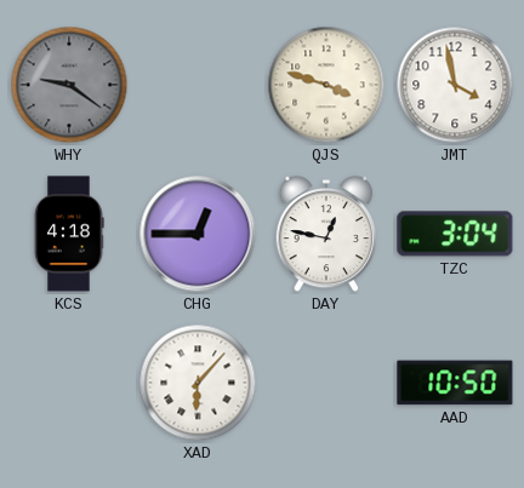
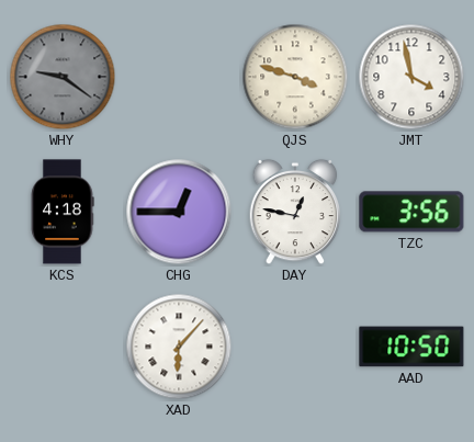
TZC: 3:04 -> 3:56
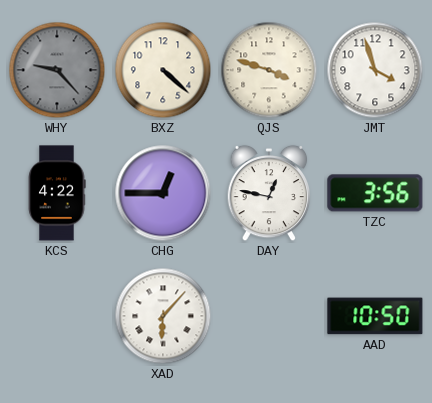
WHY: 9:21 -> 9:23
BXZ: none -> 4:22
JMT: 3:58 -> 3:57
KCS: 4:18 -> 4:22
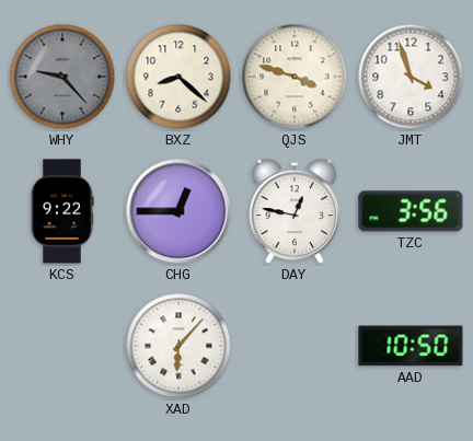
BXZ: 4:22 -> 8:22
KCS: 4:22 -> 9:22
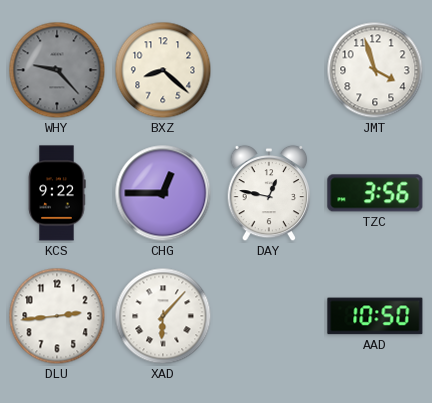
QJS: 3:48 -> none
DLU: none -> 2:44
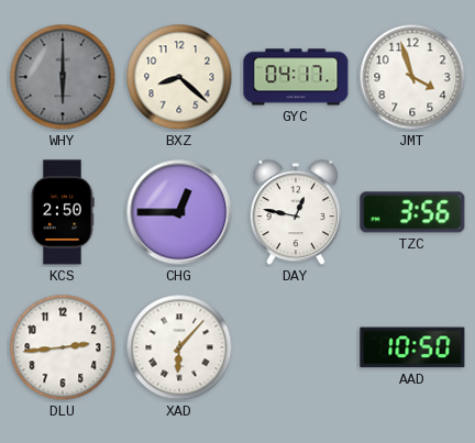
WHY: 9:23 -> 6:00
GYC: none -> 04:17
KCS: 9:22 -> 2:50
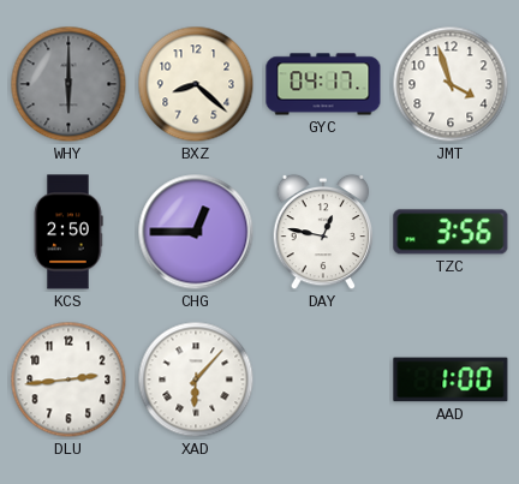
AAD: 10:50 -> 1:00
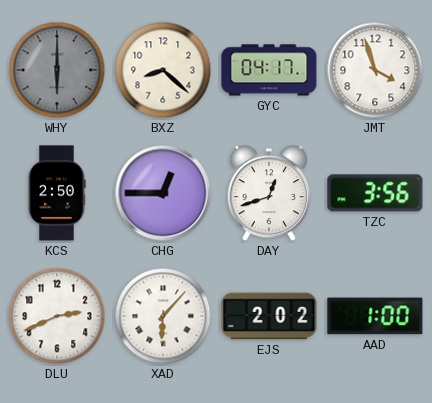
DAY: 12:47 -> 12:42
DLU: 2:44 -> 2:41
EJS: none -> 2:02
